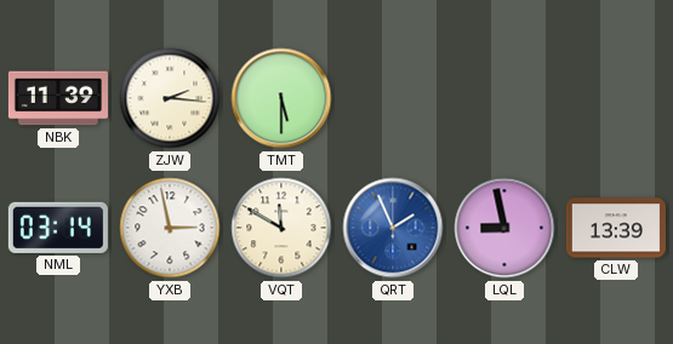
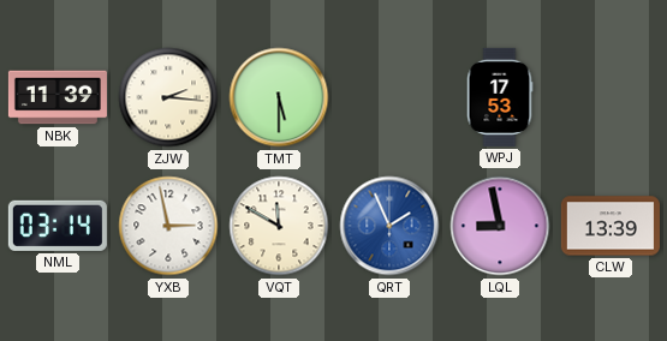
WPJ: none -> 17:53
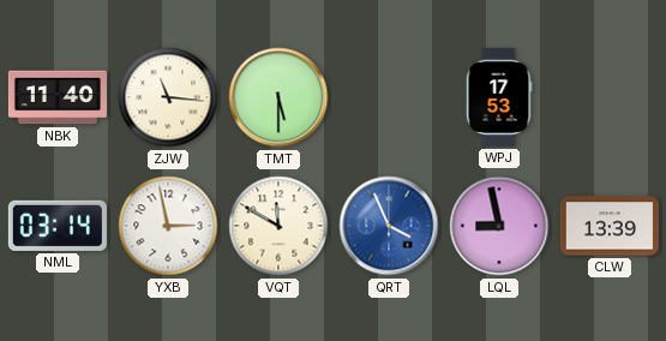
NBK: 11:39 -> 11:40
ZJW: 2:16 -> 11:16
QRT: 1:56 -> 3:56
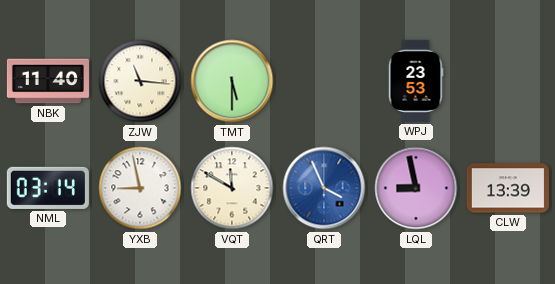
WPJ: 17:53 -> 23:53
YXB: 2:58 -> 8:58
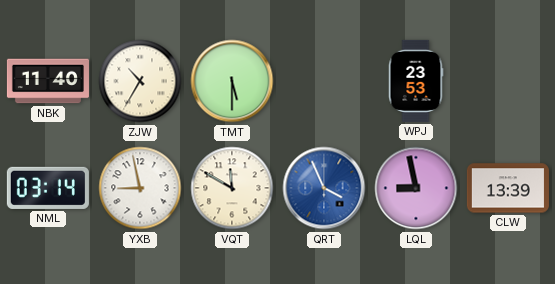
ZJW: 11:16 -> 10:35
